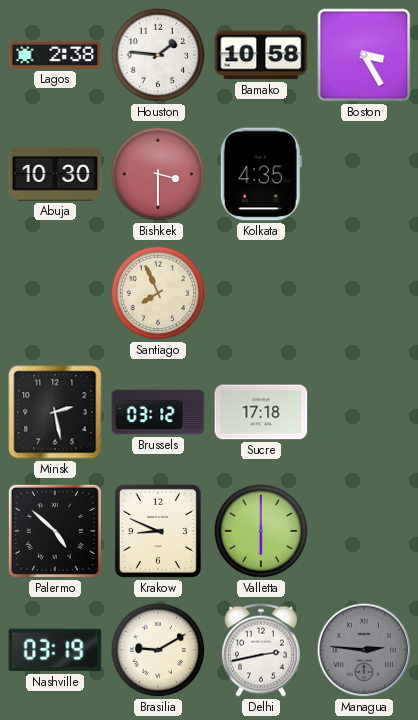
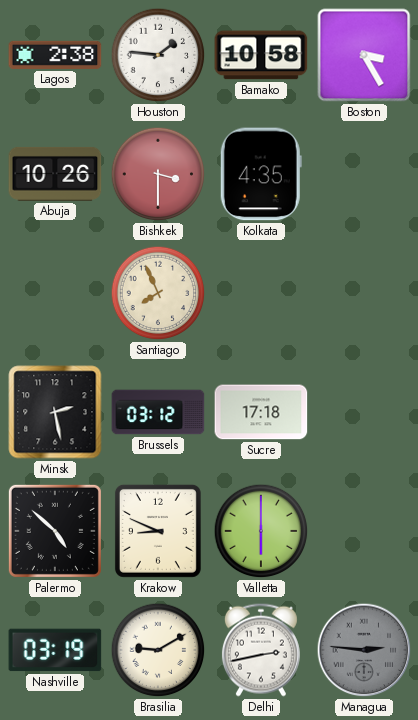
Abuja: 10:30 -> 10:26
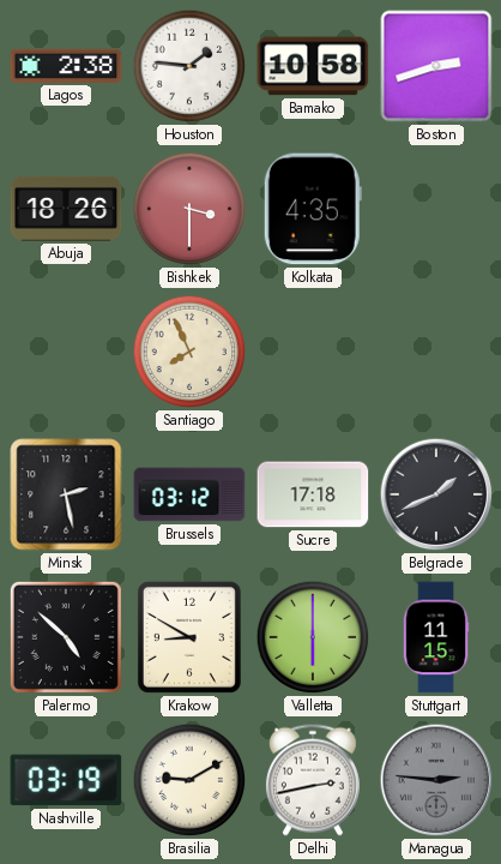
Boston: 3:25 -> 2:42
Abuja: 10:26 -> 18:26
Belgrade: none -> 1:41
Krakow: 8:49 -> 8:50
Stuttgart: none -> 11:15
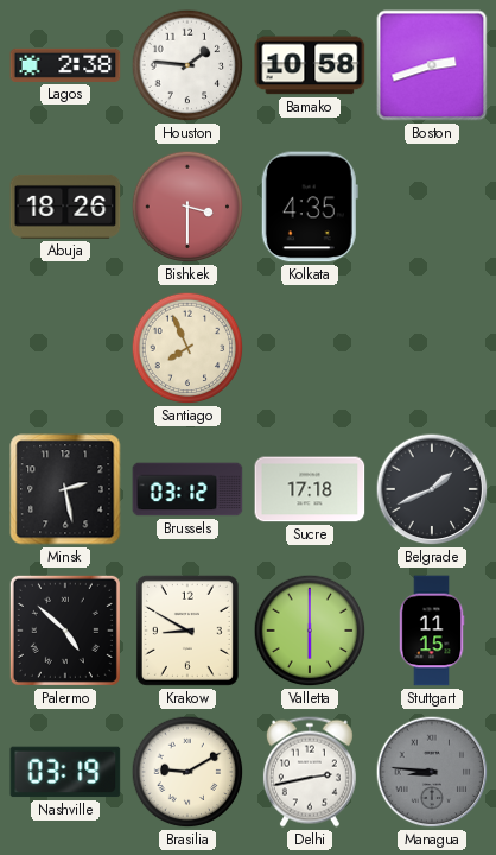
Managua: 2:46 -> 8:46
